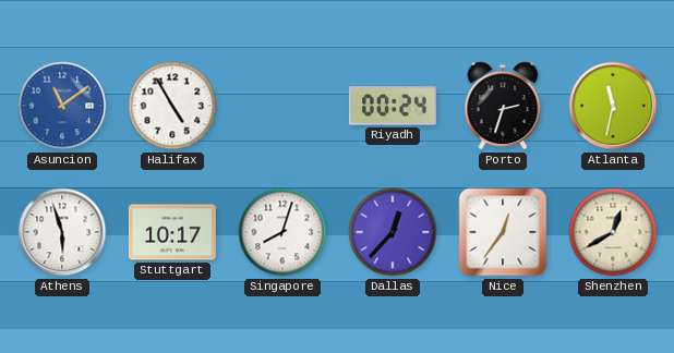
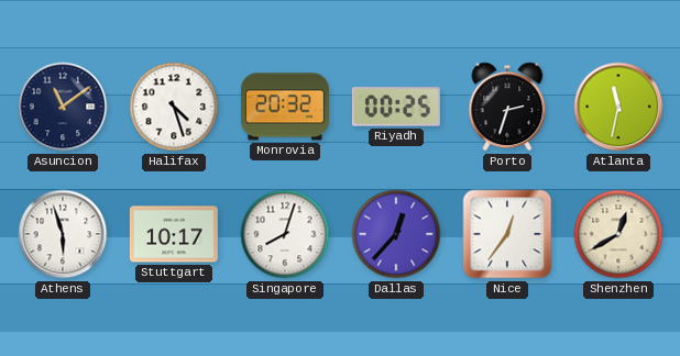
Asuncion dial: blue -> navy
Halifax: 4:55 -> 4:27
Monrovia: none -> 20:32
Riyadh: 00:24 -> 00:25
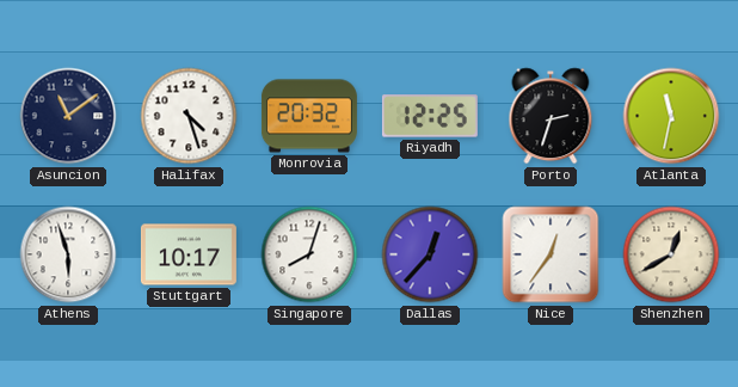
Riyadh: 00:25 -> 12:25
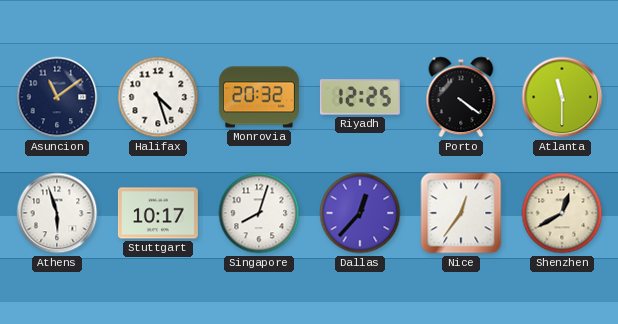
Porto: 2:33 -> 4:21
Atlanta: 11:32 -> 11:30
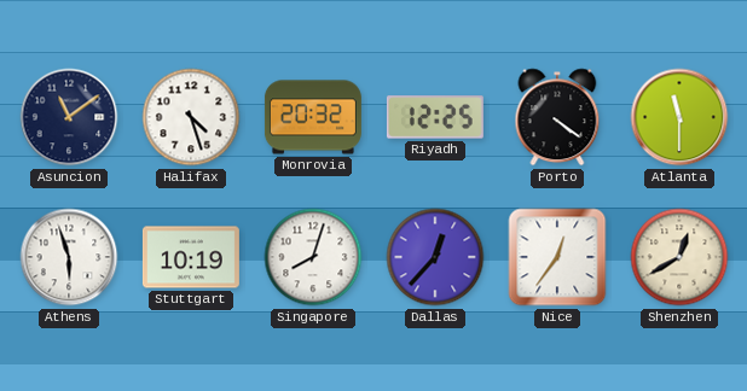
Stuttgart: 10:17 -> 10:19
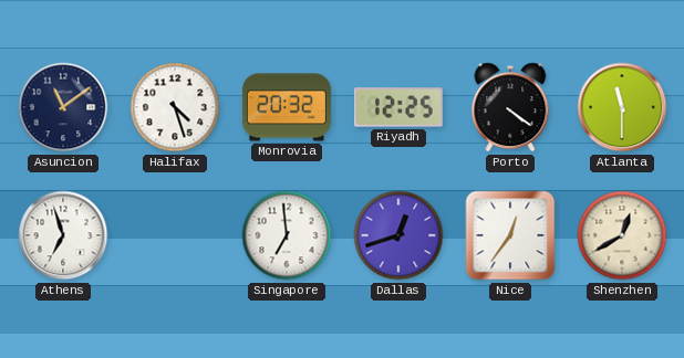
Athens: 5:57 -> 6:57
Stuttgart: 10:19 -> none
Singapore: 8:03 -> 6:59
Dallas: 12:37 -> 12:42
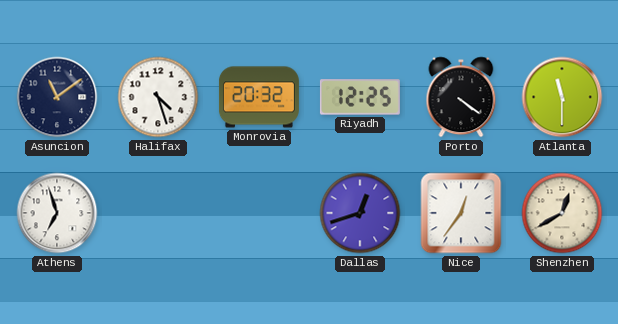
Singapore: 6:59 -> none
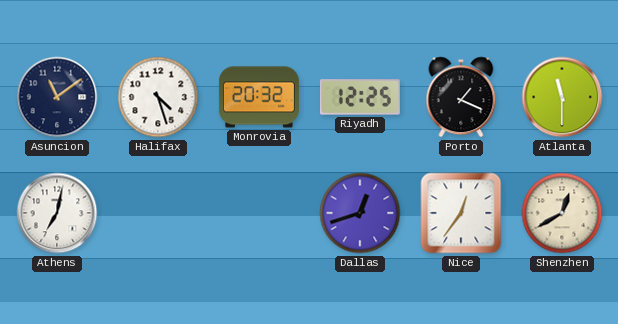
Porto: 4:21 -> 1:19
Athens: 6:57 -> 7:02
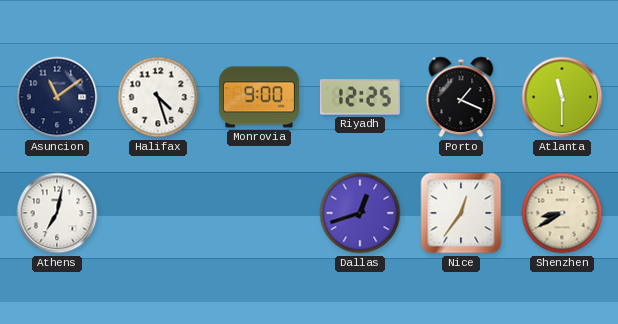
Monrovia: 20:32 -> 9:00
Shenzhen: 12:40 -> 8:40
